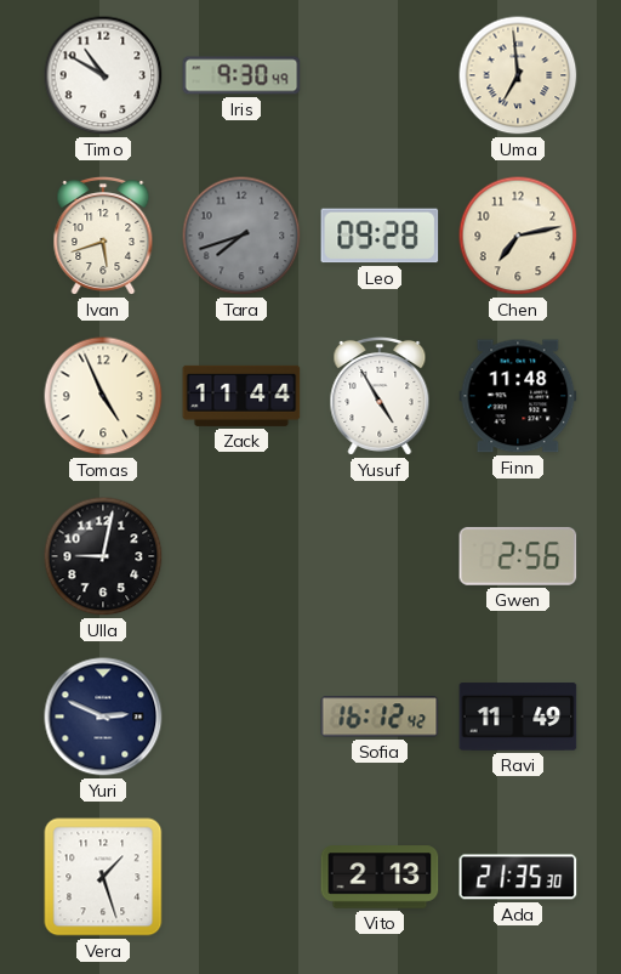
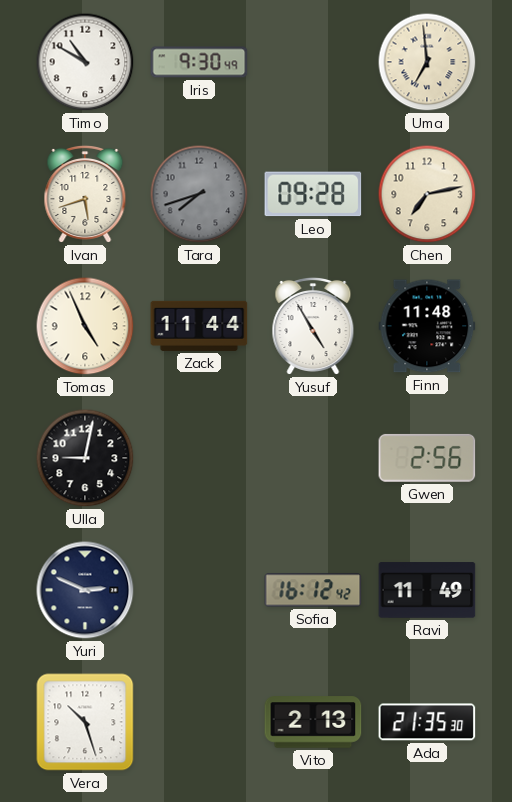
Vera: 1:27 -> 10:27
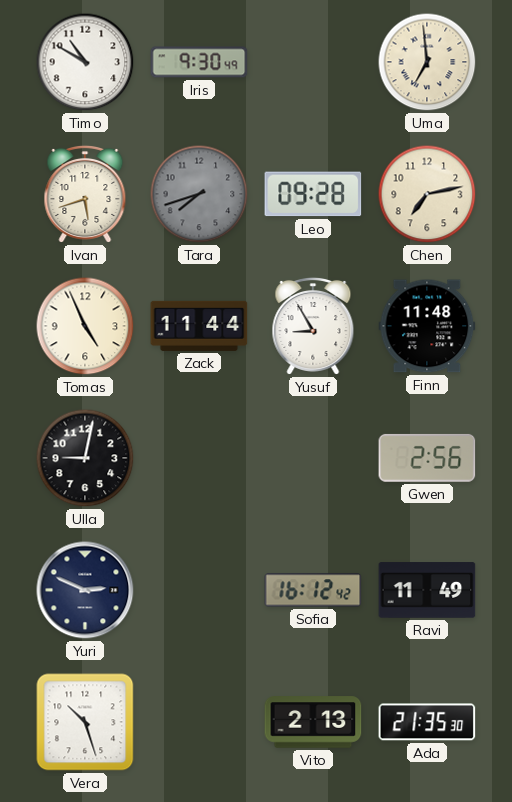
Yusuf: 4:55 -> 8:55
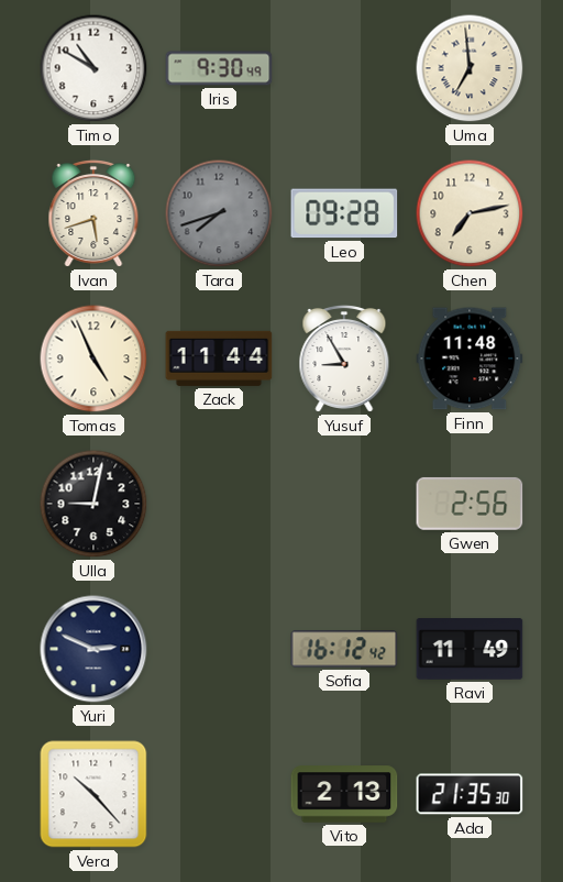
Vera: 10:27 -> 10:23
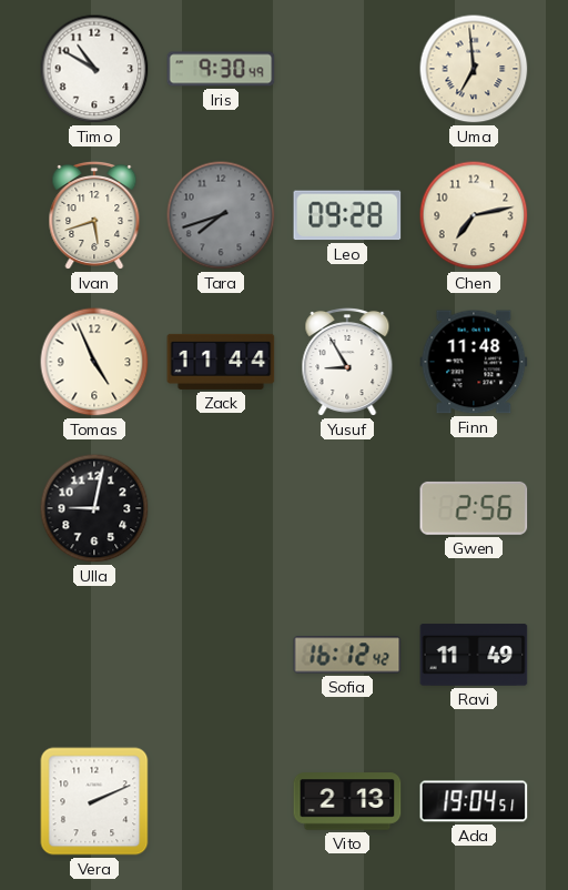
Yuri: 2:49 -> none
Vera: 10:23 -> 2:11
Ada: 21:35 -> 19:04
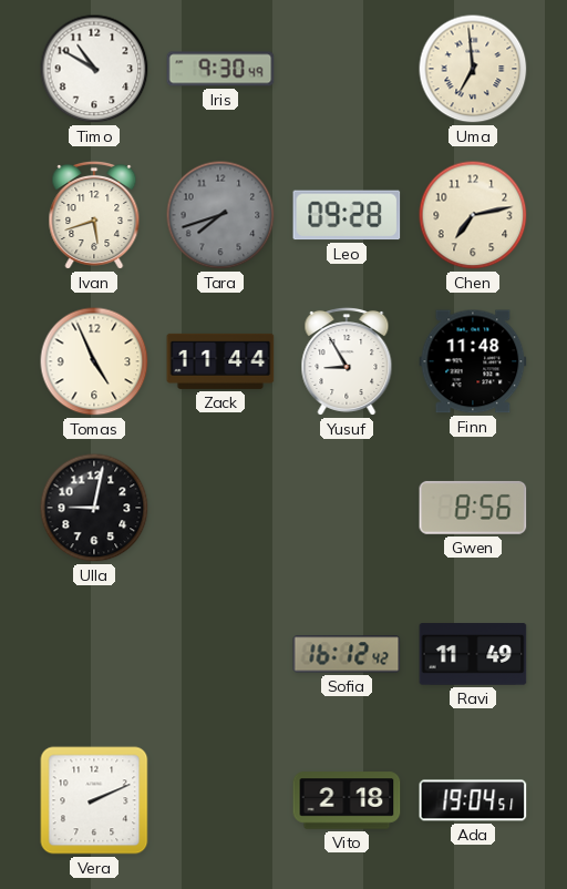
Gwen: 2:56 -> 8:56
Vito: 2:13 -> 2:18
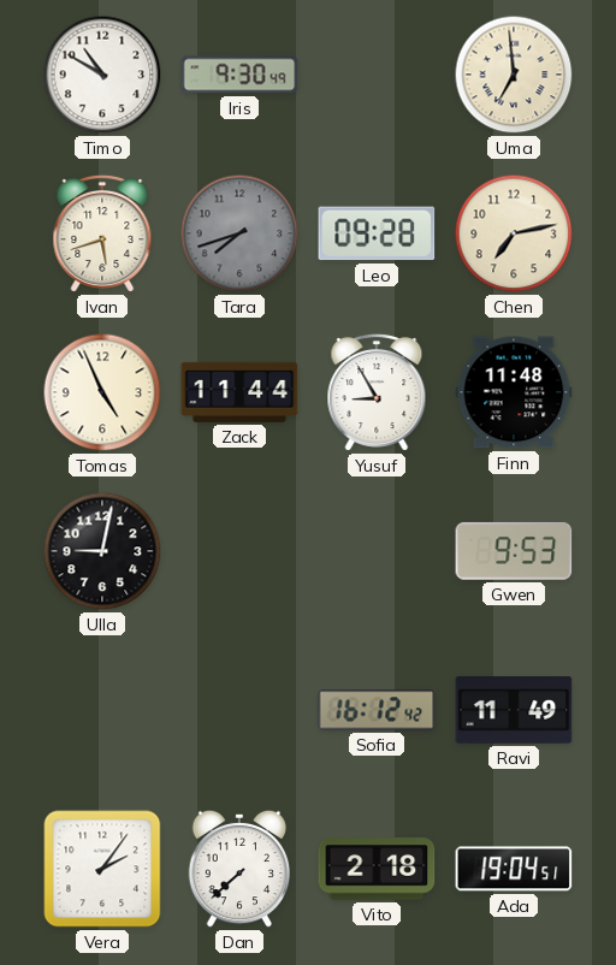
Gwen: 8:56 -> 9:53
Vera: 2:11 -> 2:06
Dan: none -> 7:38
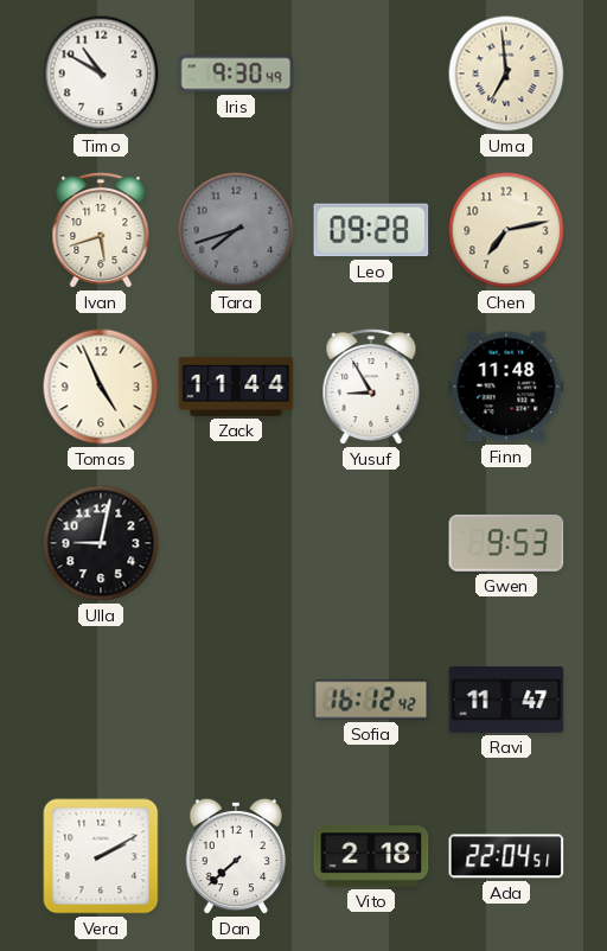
Ravi: 11:49 -> 11:47
Vera: 2:06 -> 2:10
Ada: 19:04 -> 22:04
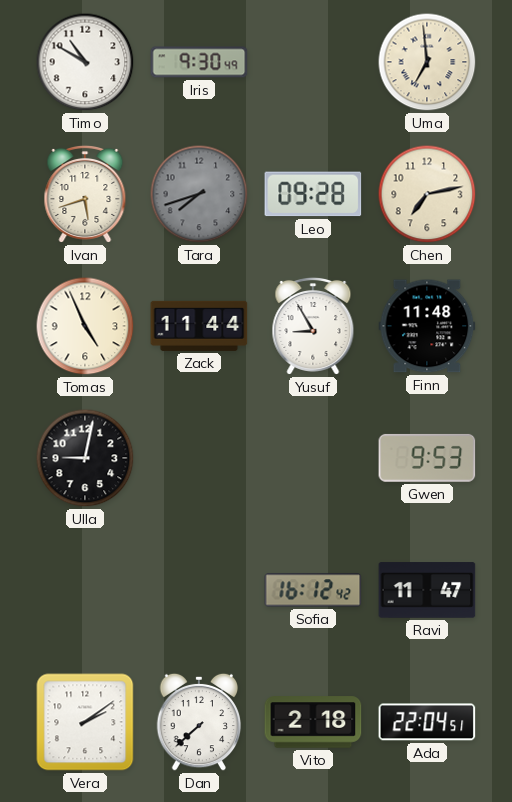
Vera: 2:10 -> 2:09
